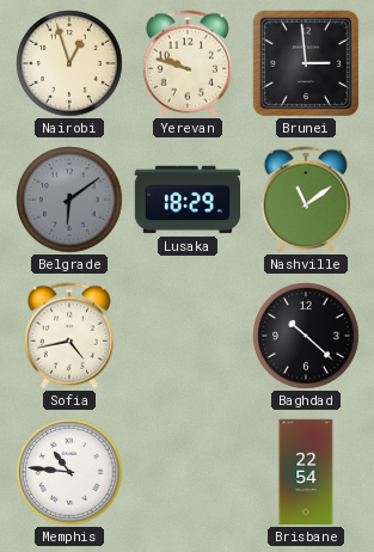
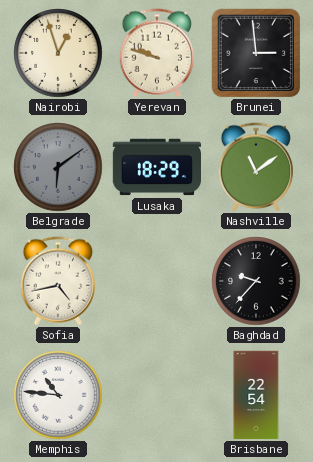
Baghdad: 10:22 -> 9:37
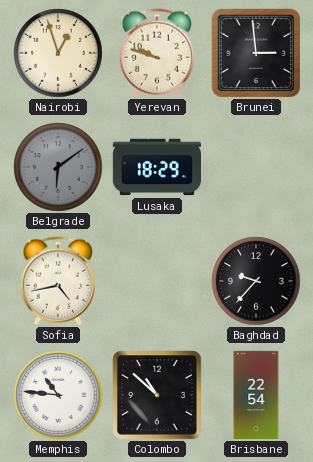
Nashville: 11:09 -> none
Colombo: none -> 10:52
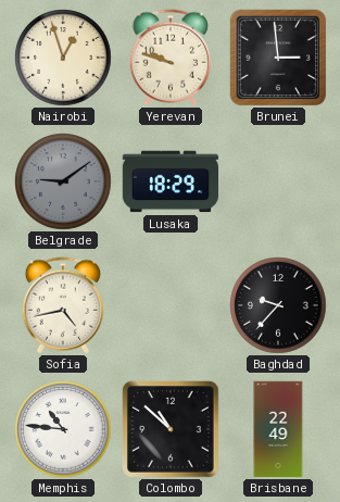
Belgrade: 6:09 -> 9:09
Brisbane: 22:54 -> 22:49
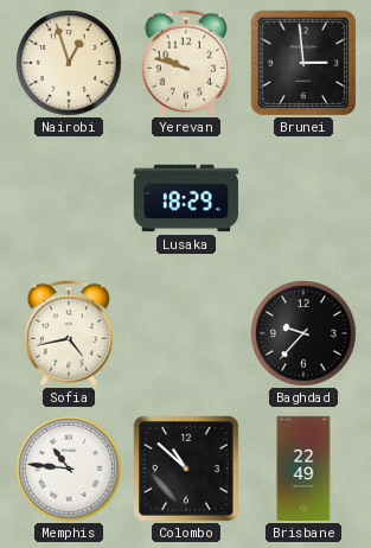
Belgrade: 9:09 -> none
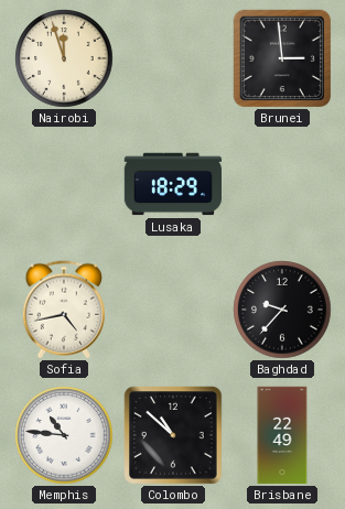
Nairobi: 12:57 -> 11:57
Yerevan: 9:48 -> none
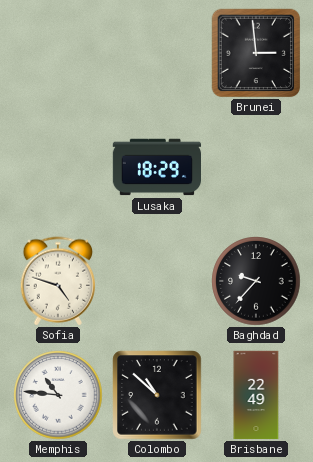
Nairobi: 11:57 -> none
Sofia: 4:43 -> 4:48
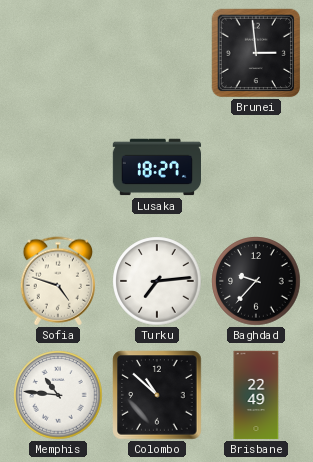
Lusaka: 18:29 -> 18:27
Turku: none -> 7:14
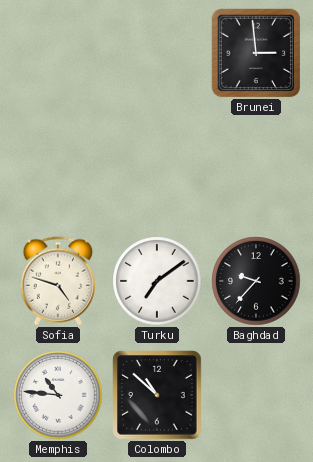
Lusaka: 18:27 -> none
Turku: 7:14 -> 7:09
Brisbane: 22:49 -> none
